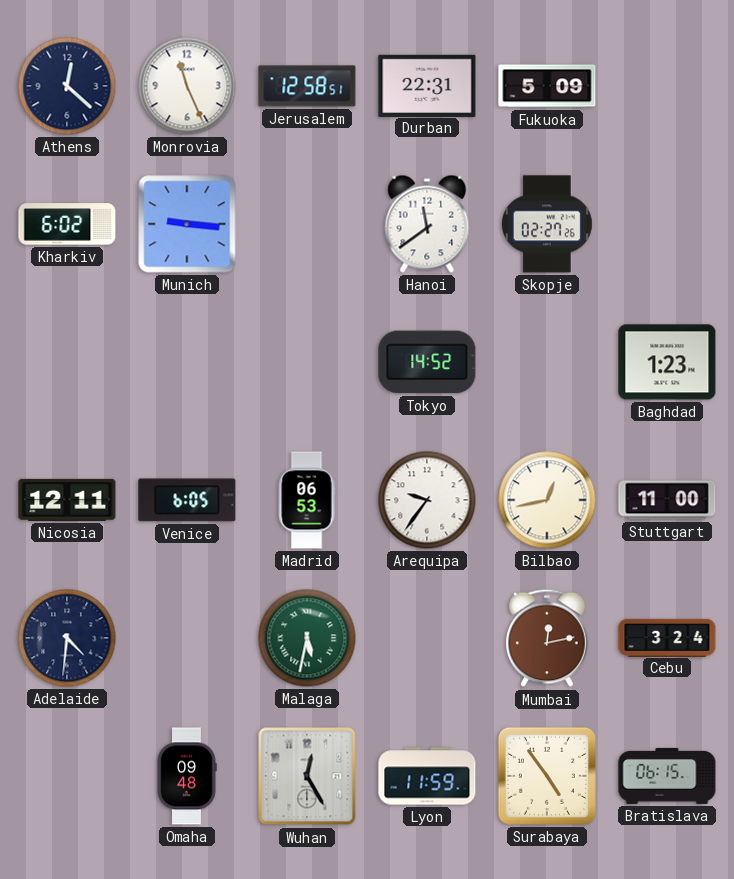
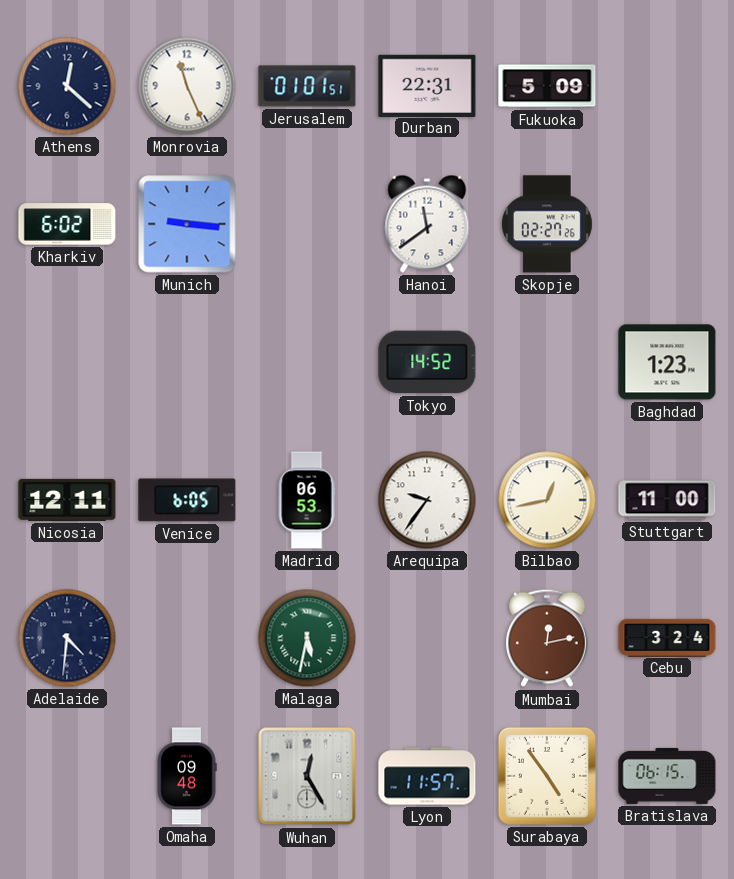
Jerusalem: 12:58 -> 01:01
Lyon: 11:59 -> 11:57
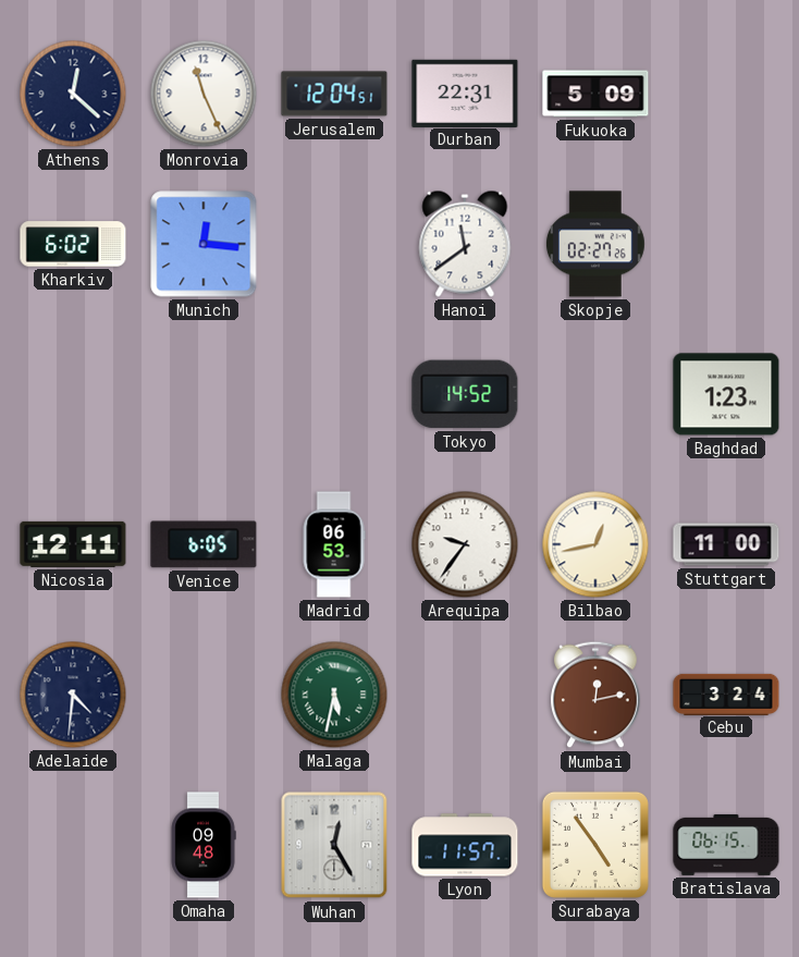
Jerusalem: 01:01 -> 12:04
Munich: 9:16 -> 12:16
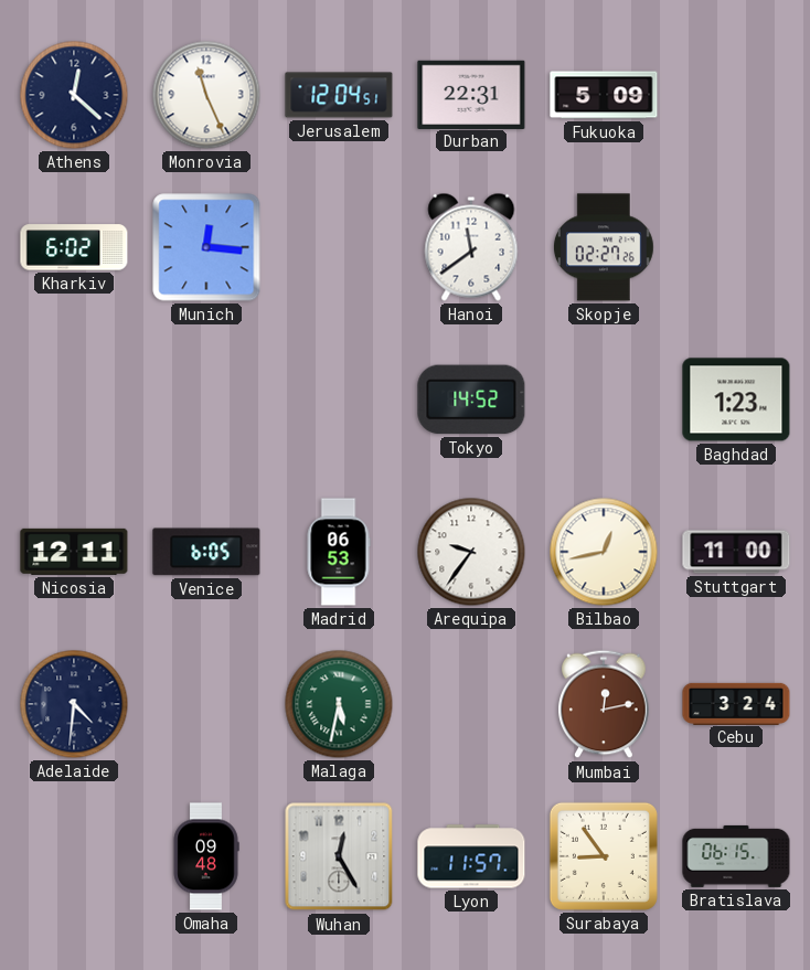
Surabaya: 4:54 -> 8:54
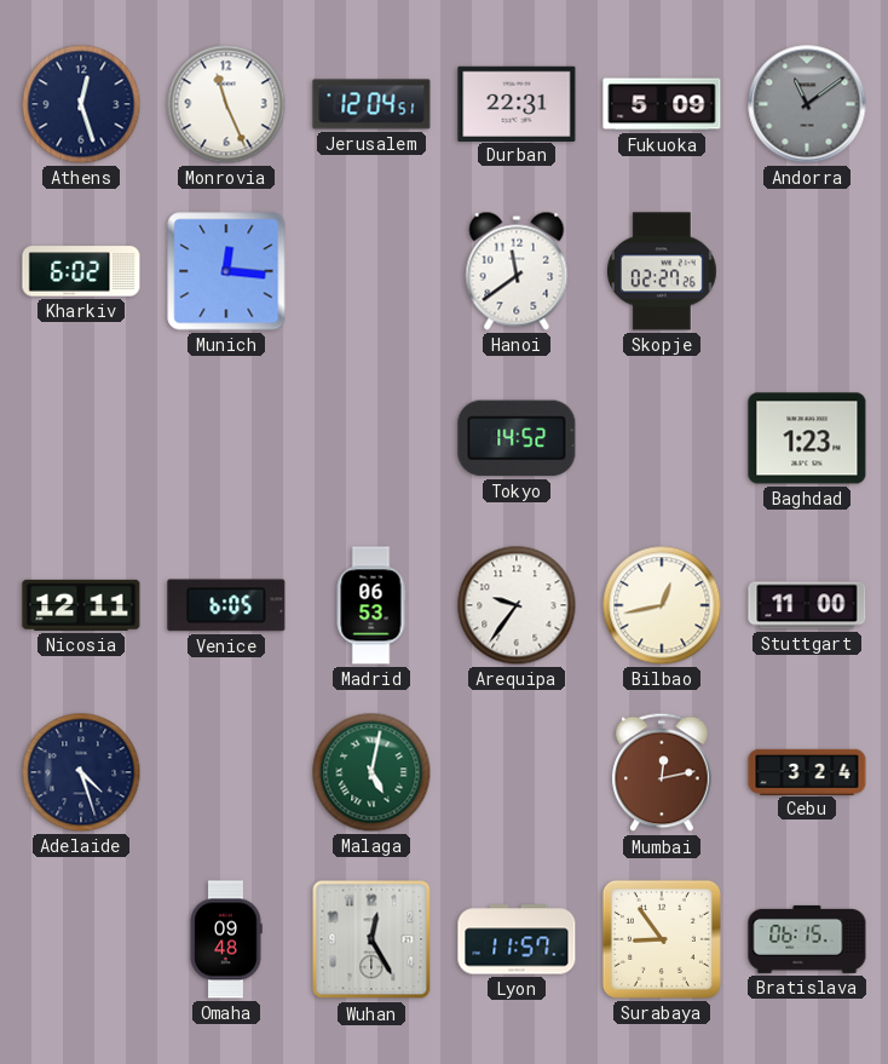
Athens: 12:22 -> 12:27
Andorra: none -> 11:09
Adelaide: 4:31 -> 4:27
Malaga: 5:32 -> 5:02
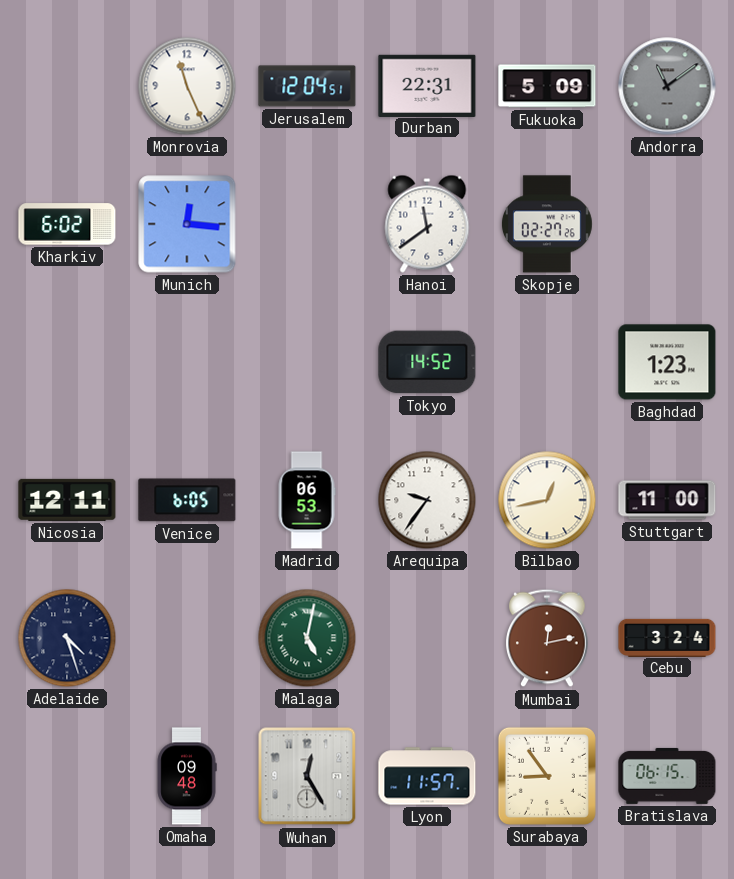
Athens: 12:27 -> none
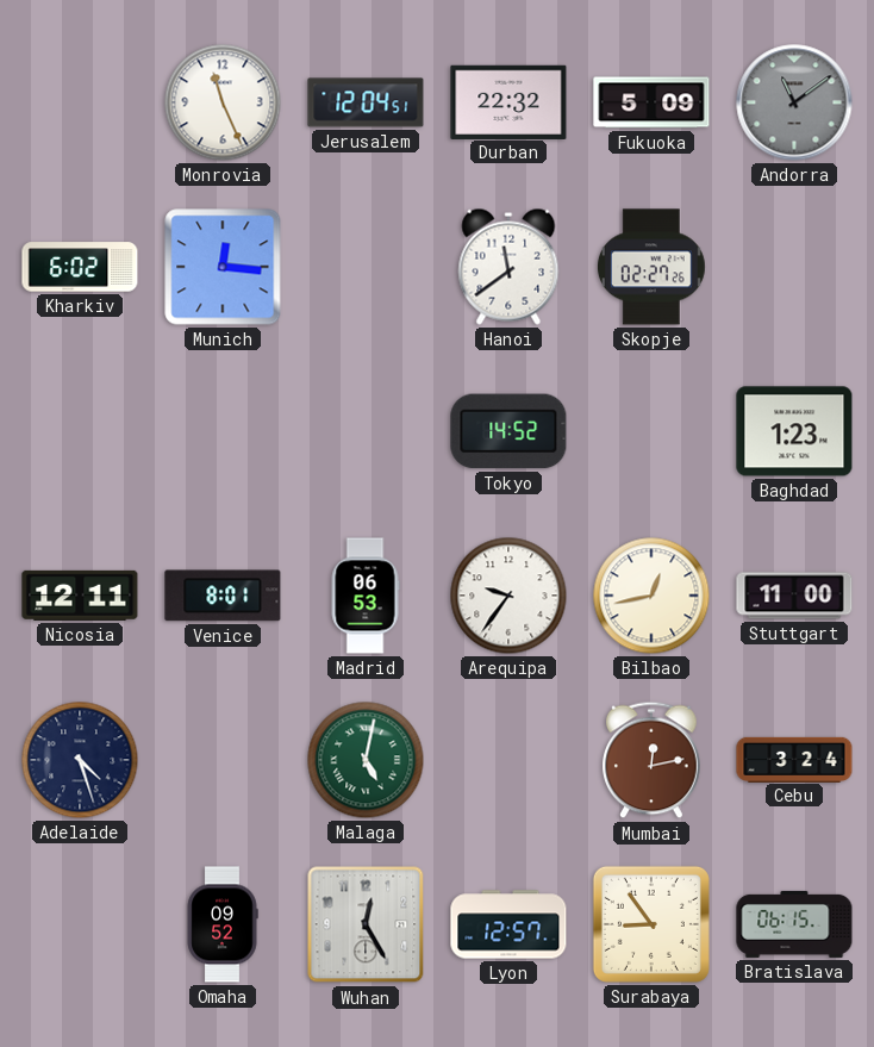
Durban: 22:31 -> 22:32
Venice: 6:05 -> 8:01
Omaha: 09:48 -> 09:52
Lyon: 11:57 -> 12:57
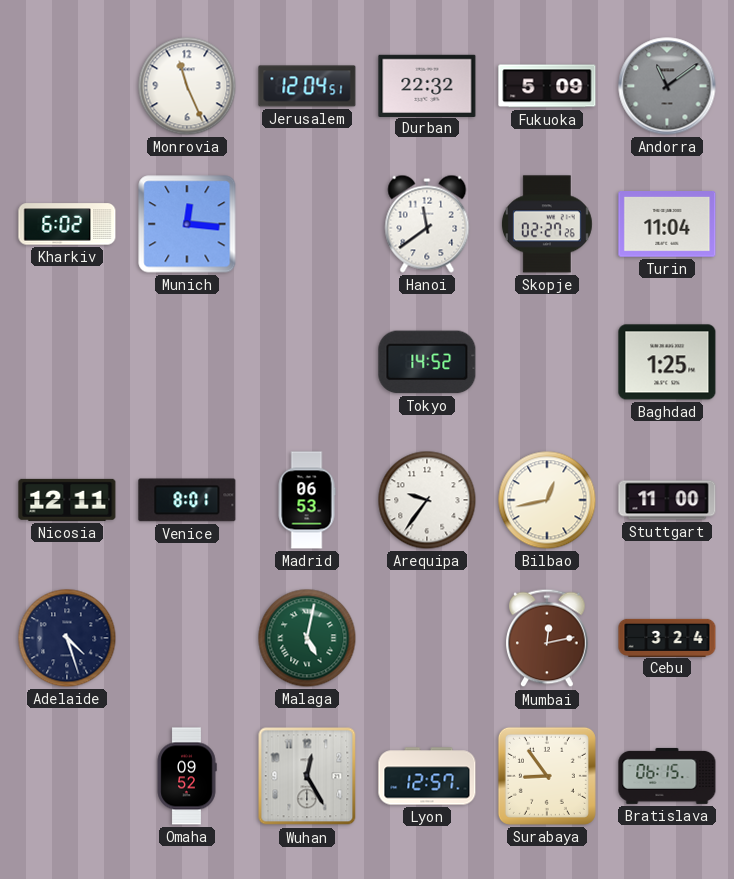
Turin: none -> 11:04
Baghdad: 1:23 -> 1:25
